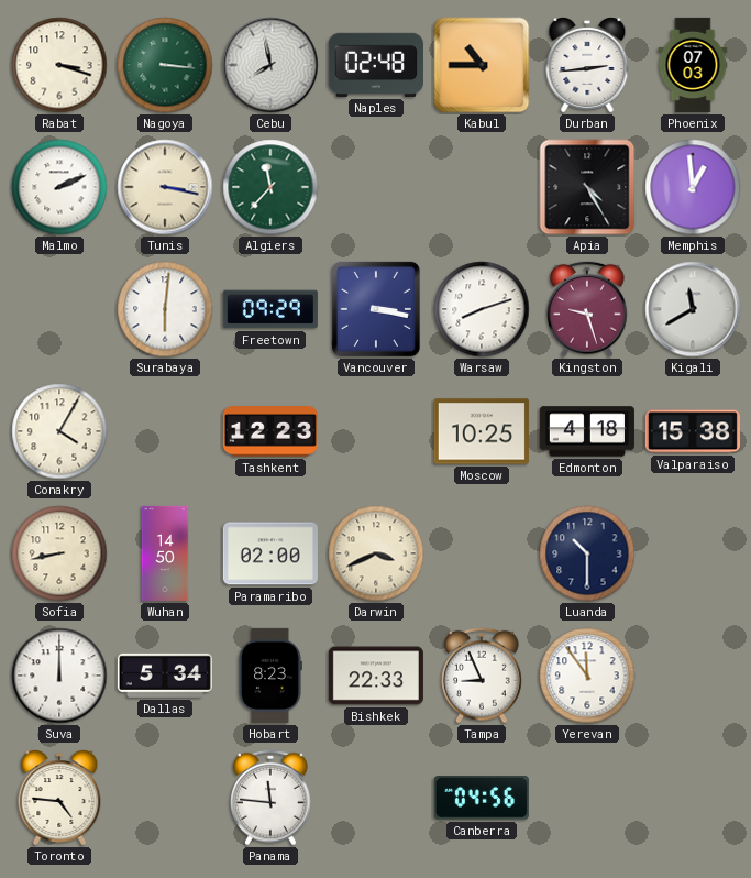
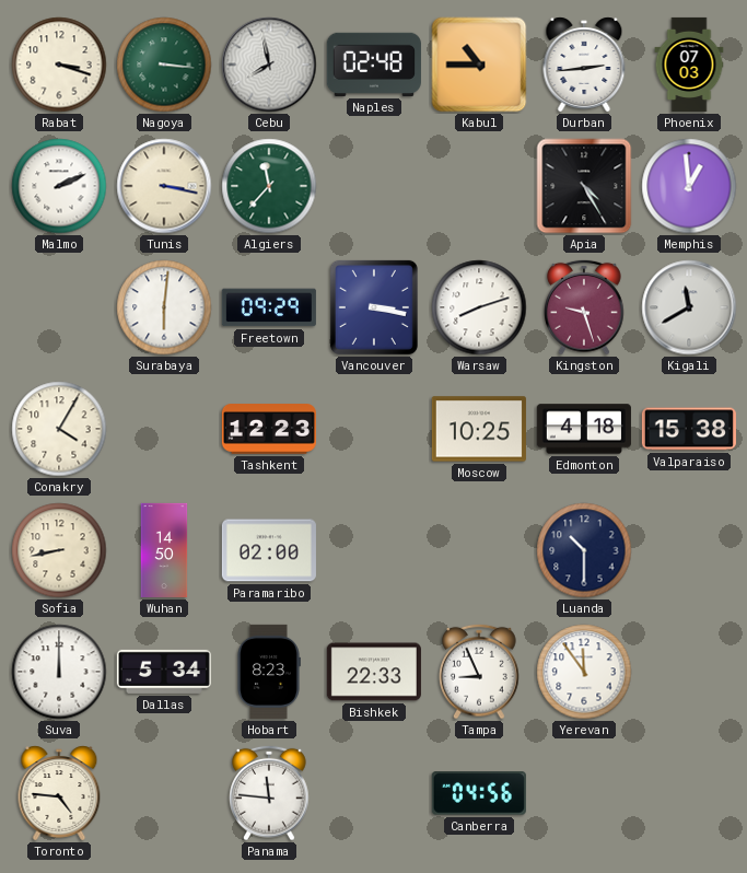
Darwin: 3:41 -> none
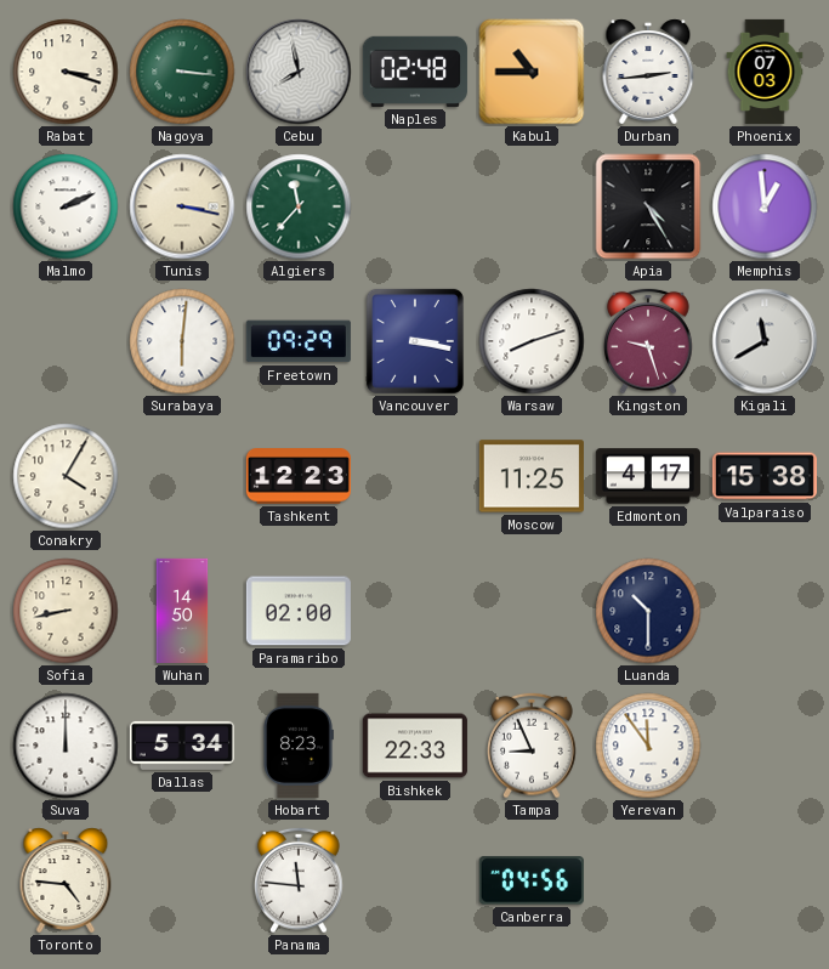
Moscow: 10:25 -> 11:25
Edmonton: 4:18 -> 4:17
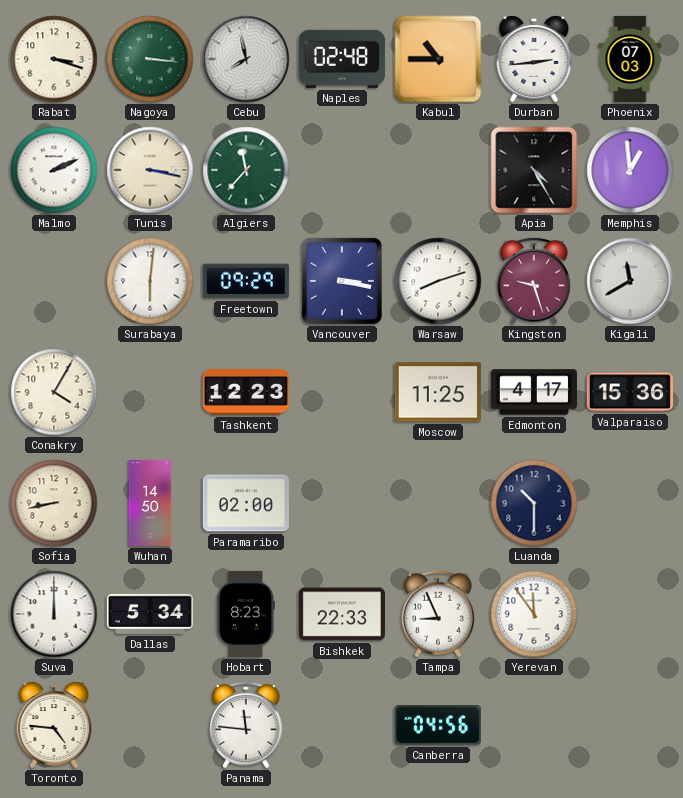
Valparaiso: 15:38 -> 15:36
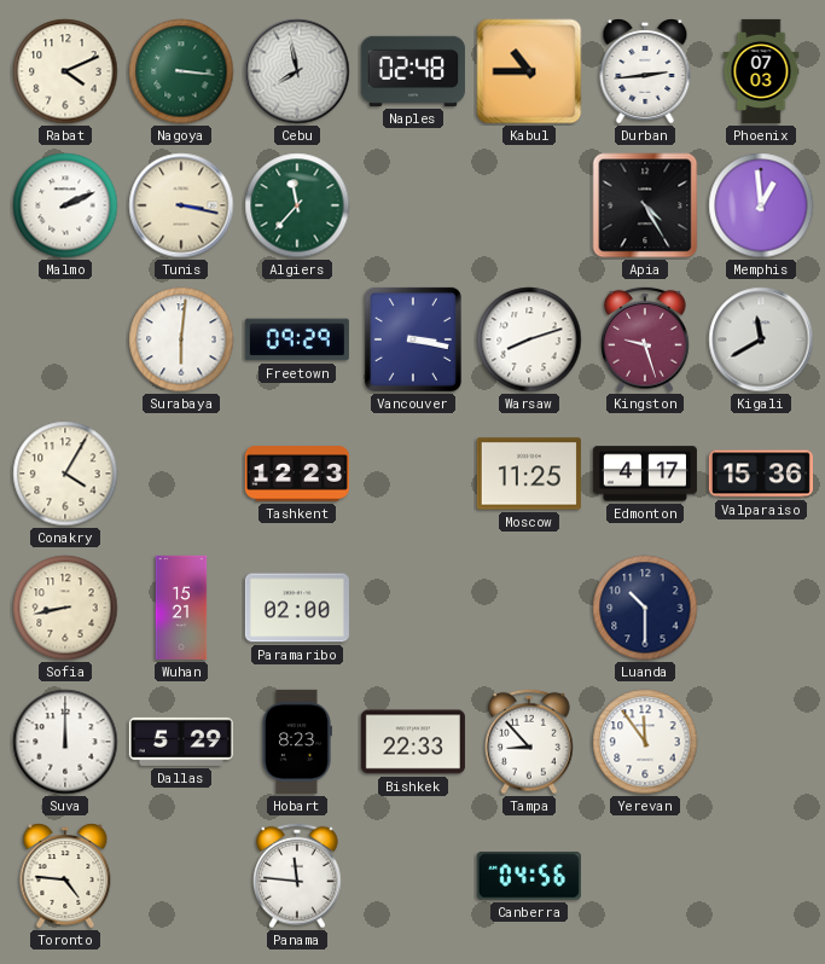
Rabat: 3:18 -> 4:11
Wuhan: 14:50 -> 15:21
Dallas: 5:34 -> 5:29
Tampa: 8:56 -> 8:53
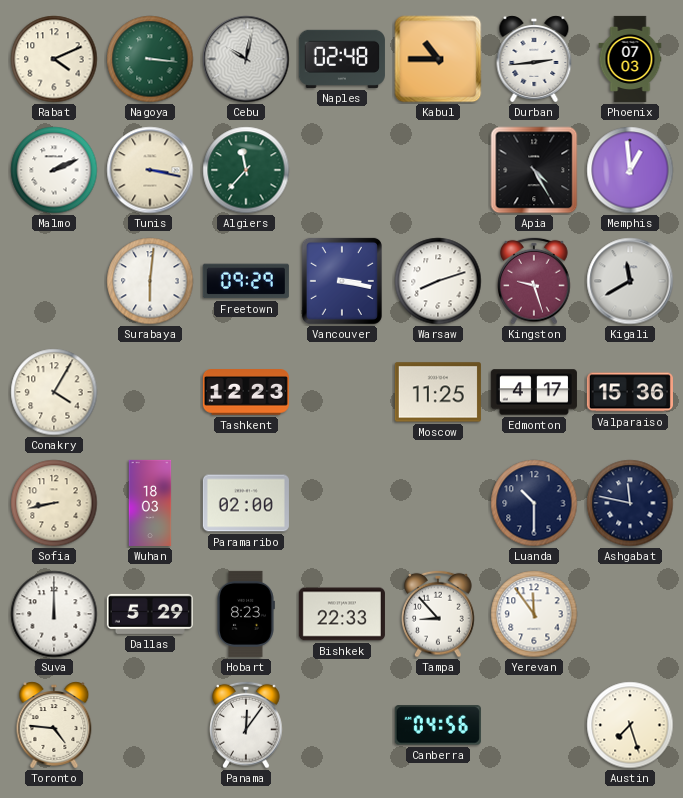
Cebu: 7:58 -> 10:02
Wuhan: 15:21 -> 18:03
Ashgabat: none -> 11:47
Panama: 11:46 -> 12:06
Austin: none -> 7:27
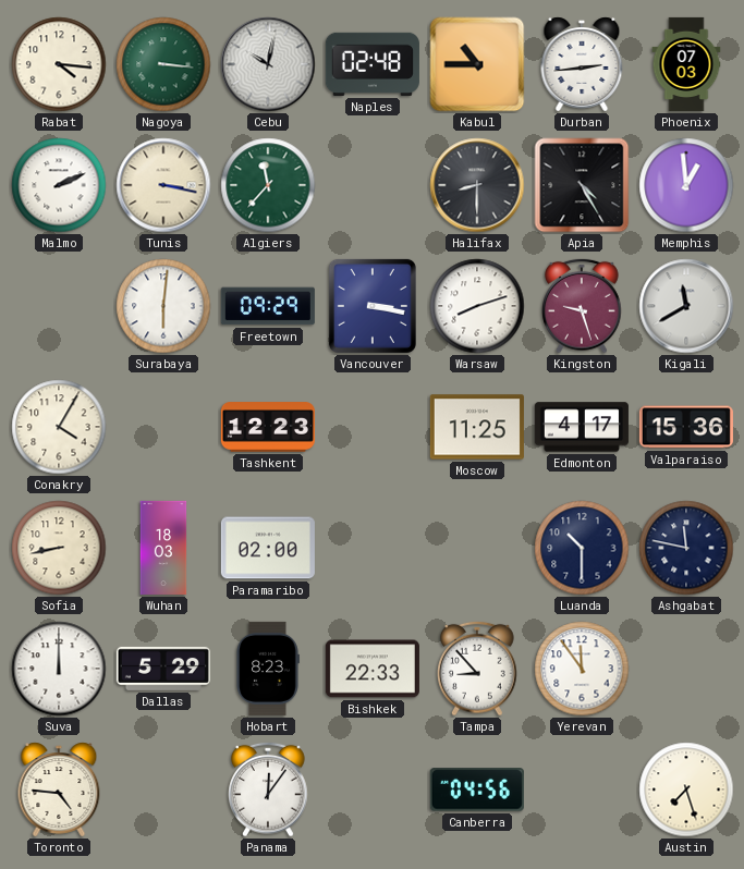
Rabat: 4:11 -> 4:16
Halifax: none -> 8:30
